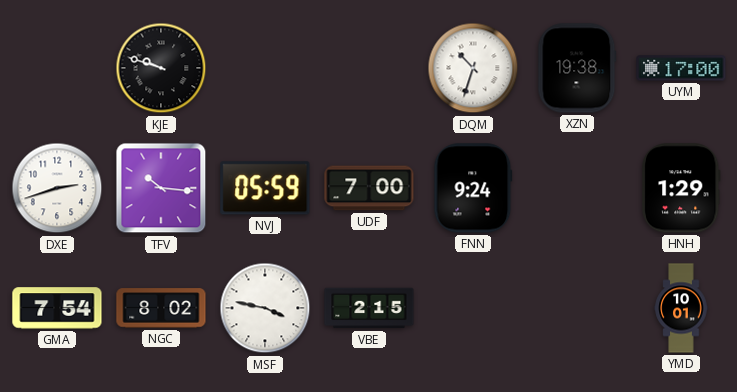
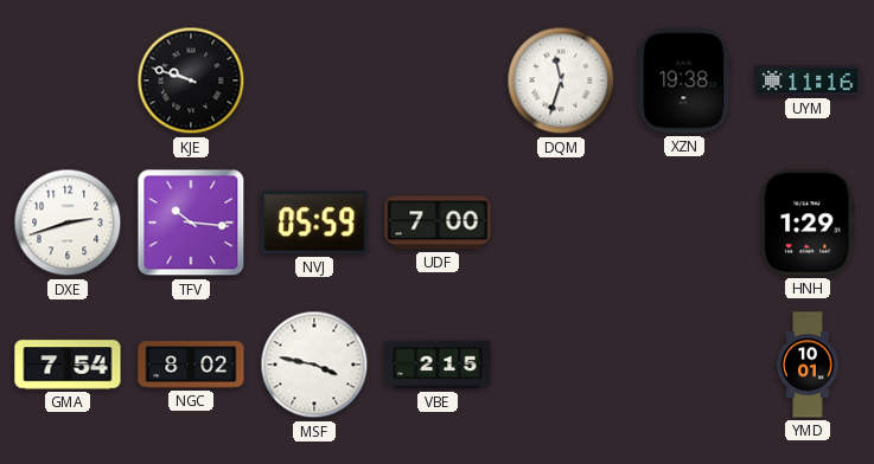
DQM: 10:33 -> 11:33
UYM: 17:00 -> 11:16
FNN: 9:24 -> none
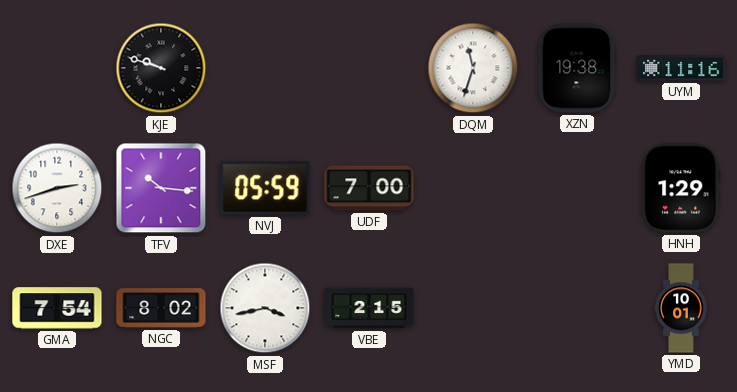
MSF: 3:47 -> 3:43
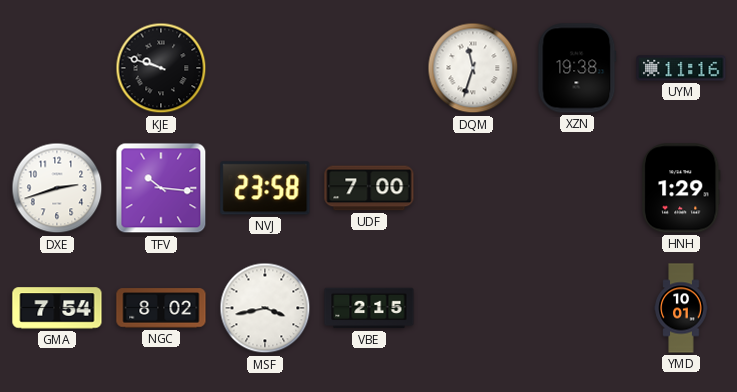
NVJ: 05:59 -> 23:58
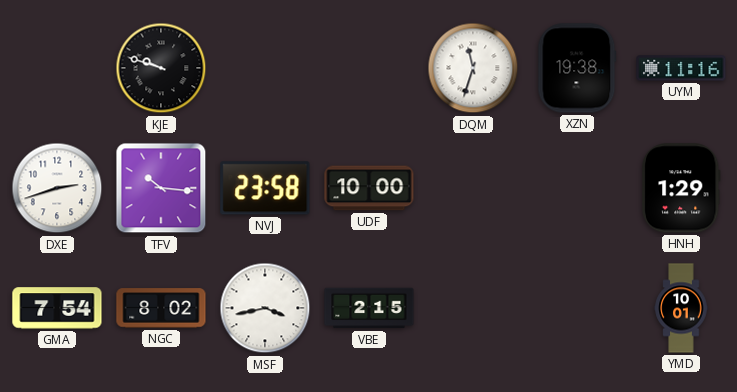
UDF: 7:00 -> 10:00
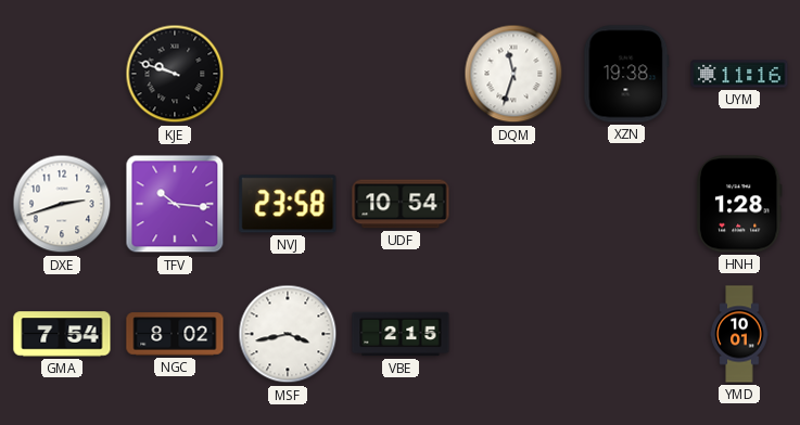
UDF: 10:00 -> 10:54
HNH: 1:29 -> 1:28
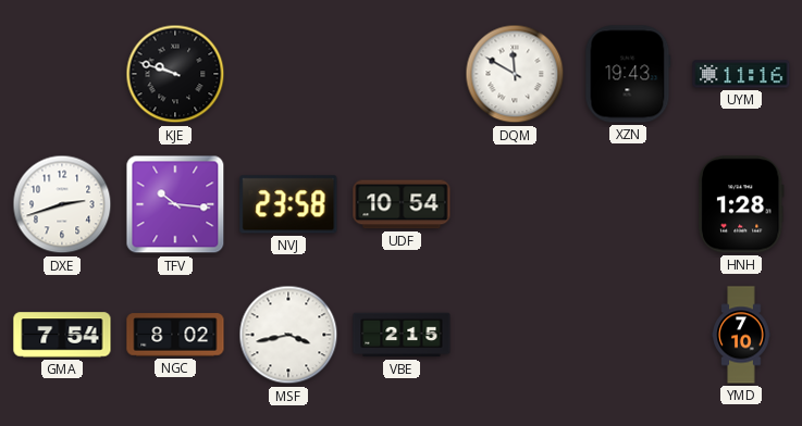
DQM: 11:33 -> 11:50
XZN: 19:38 -> 19:43
YMD: 10:01 -> 7:10
